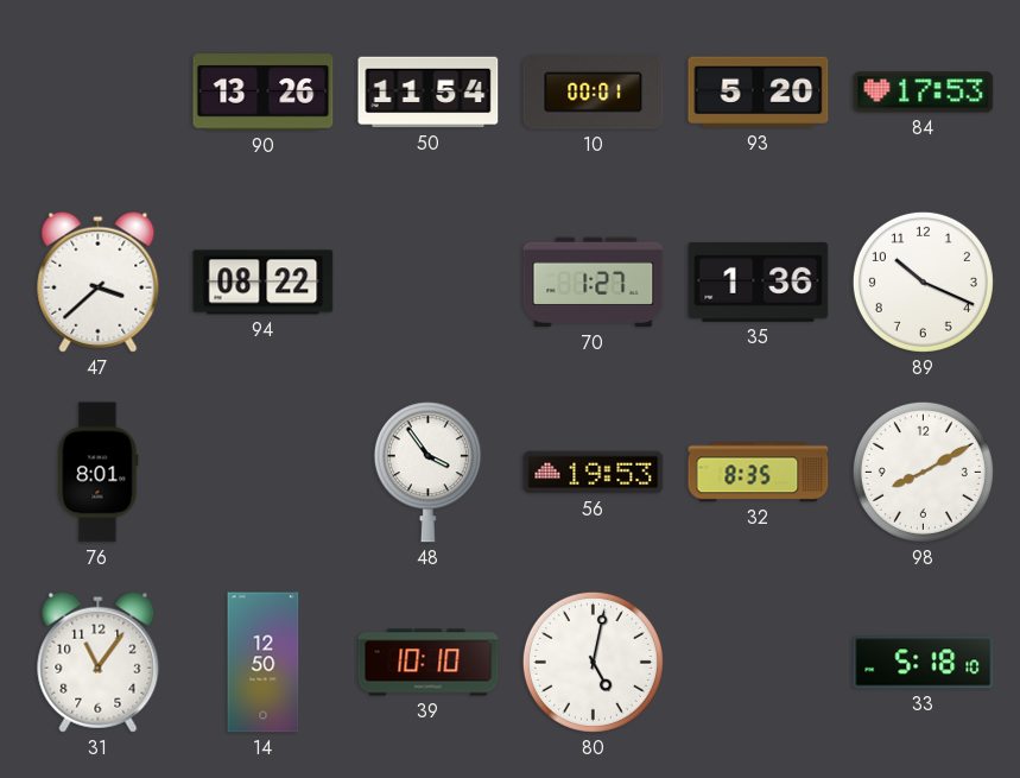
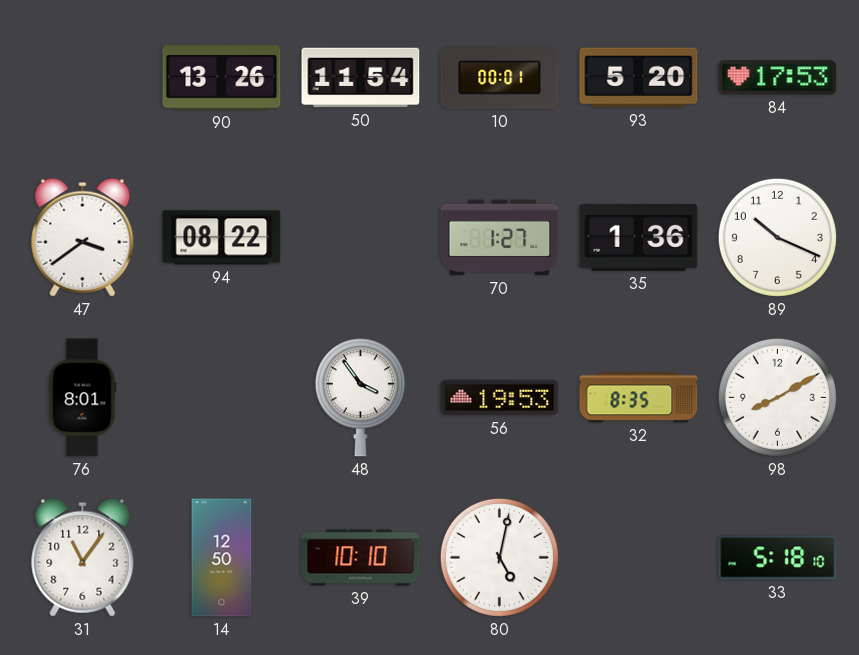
47: 3:38 -> 3:39
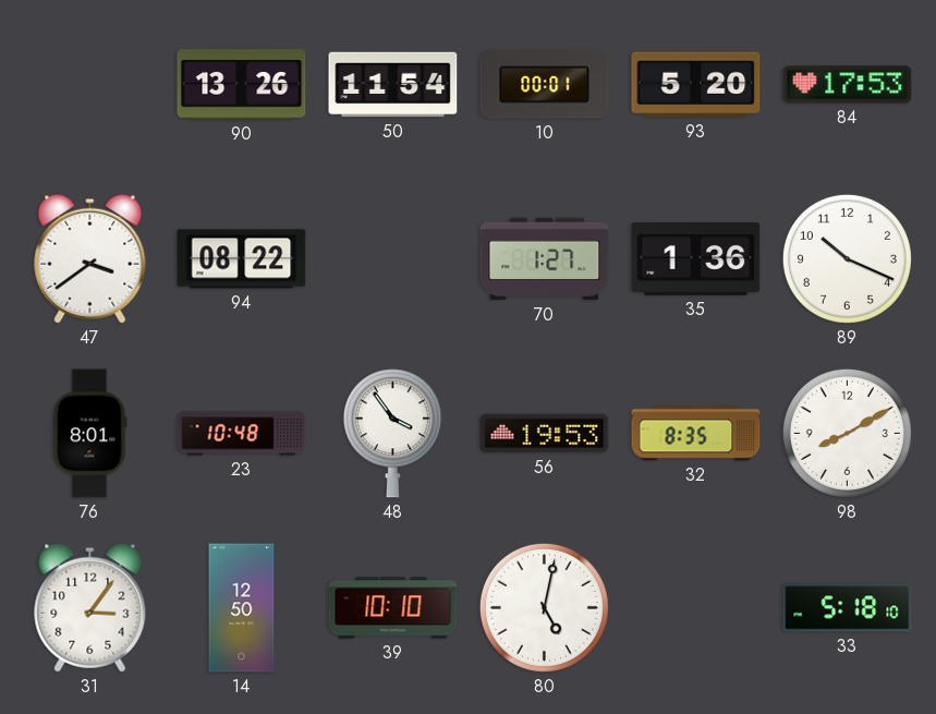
23: none -> 10:48
31: 11:06 -> 3:06
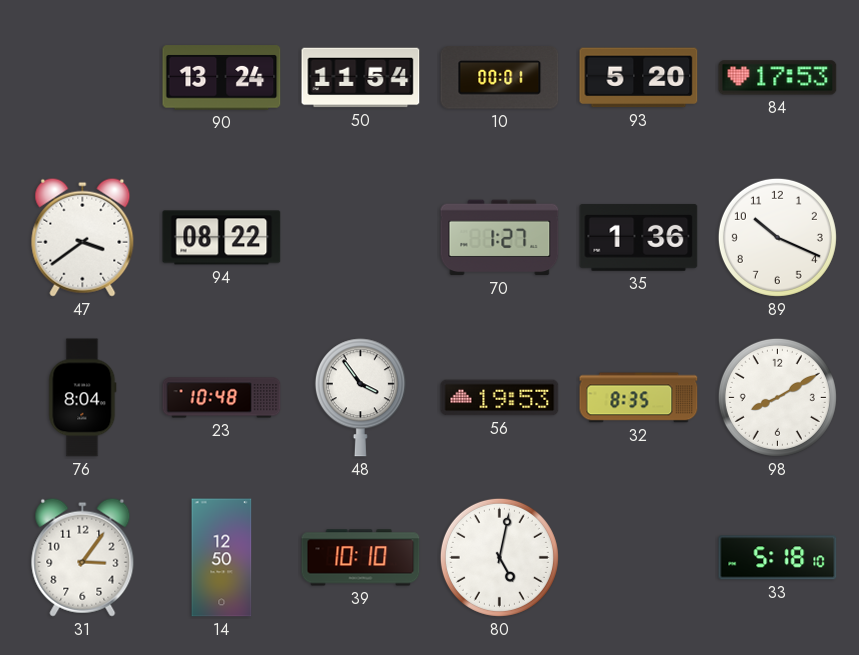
90: 13:26 -> 13:24
76: 8:01 -> 8:04
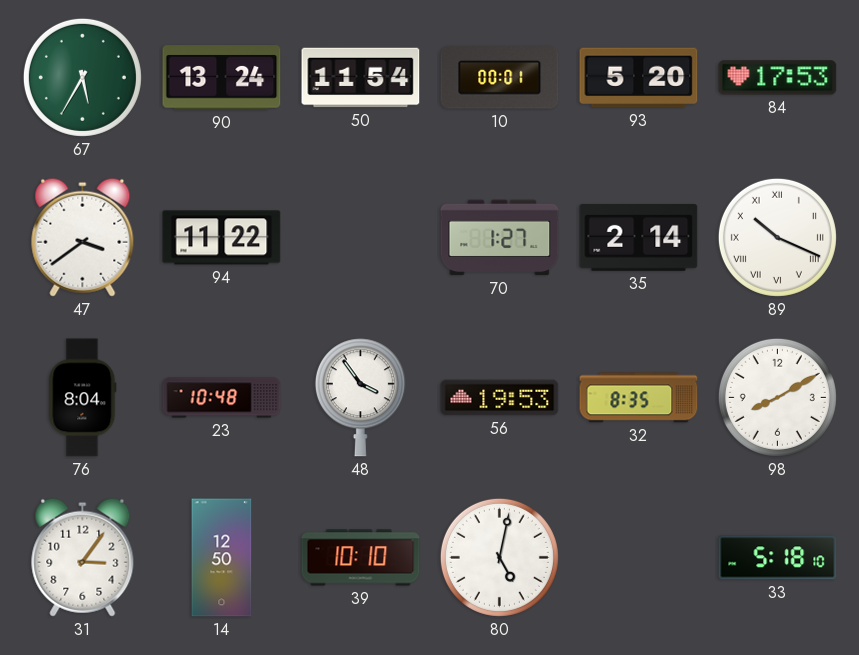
67: none -> 5:35
94: 08:22 -> 11:22
35: 1:36 -> 2:14
89 numerals: Arabic -> Roman
